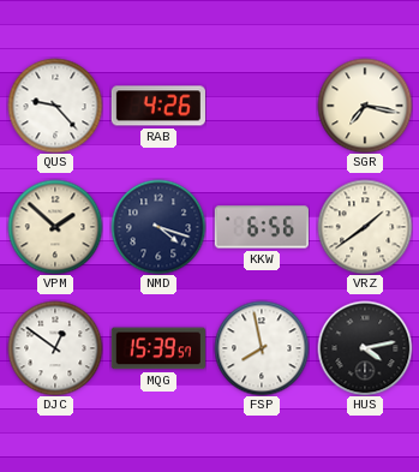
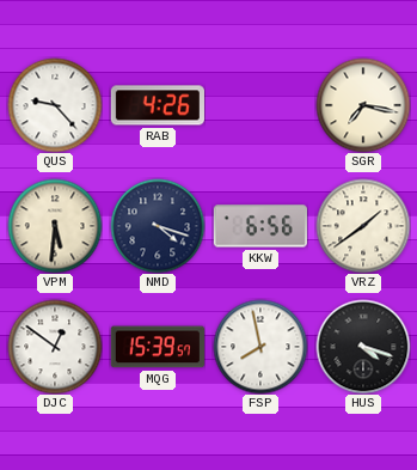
VPM: 1:52 -> 5:31
HUS: 4:13 -> 4:18
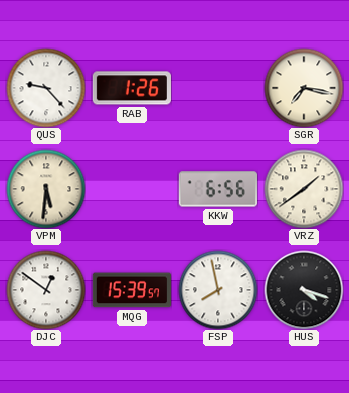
RAB: 4:26 -> 1:26
NMD: 4:18 -> none
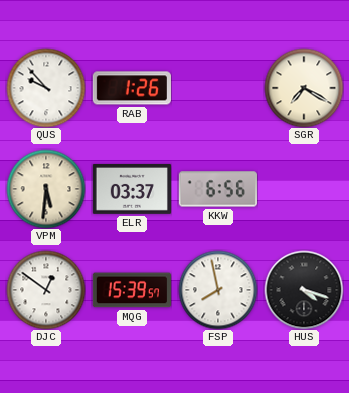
QUS: 9:23 -> 9:53
SGR: 7:17 -> 7:20
ELR: none -> 03:37
VRZ: 1:39 -> none
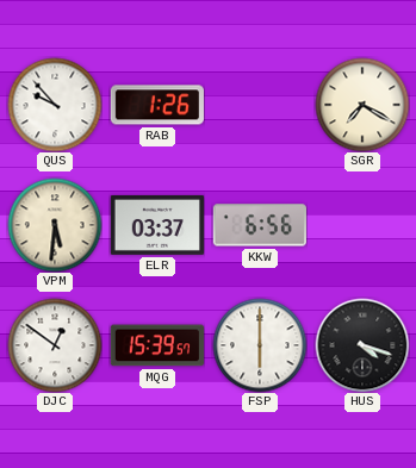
FSP: 7:58 -> 6:00
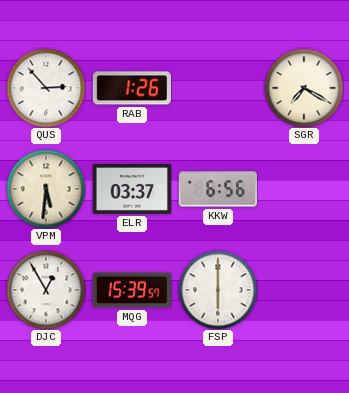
QUS: 9:53 -> 2:53
DJC: 12:51 -> 12:55
HUS: 4:18 -> none
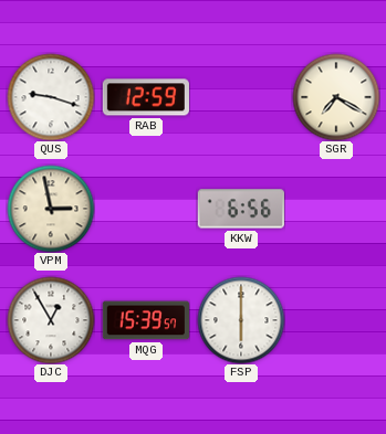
QUS: 2:53 -> 9:18
RAB: 1:26 -> 12:59
VPM: 5:31 -> 2:58
ELR: 03:37 -> none
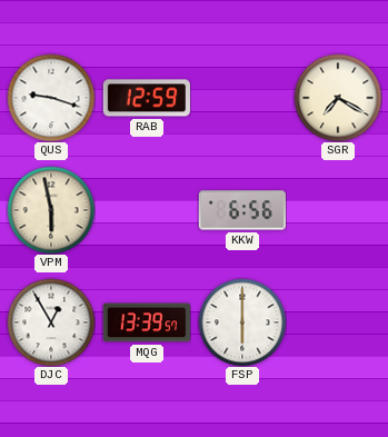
VPM: 2:58 -> 5:58
MQG: 15:39 -> 13:39
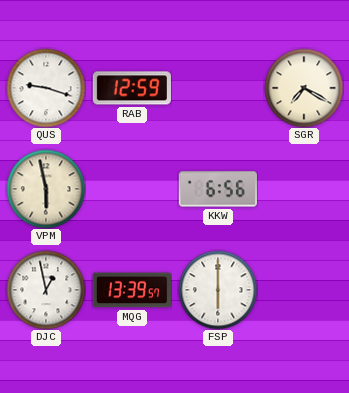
DJC: 12:55 -> 12:58
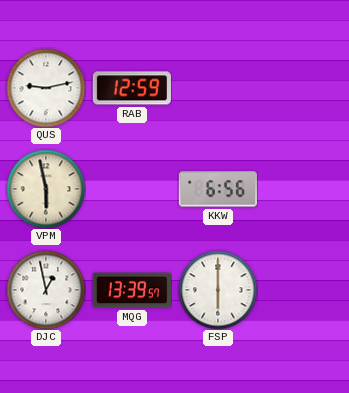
QUS: 9:18 -> 9:13
SGR: 7:20 -> none
